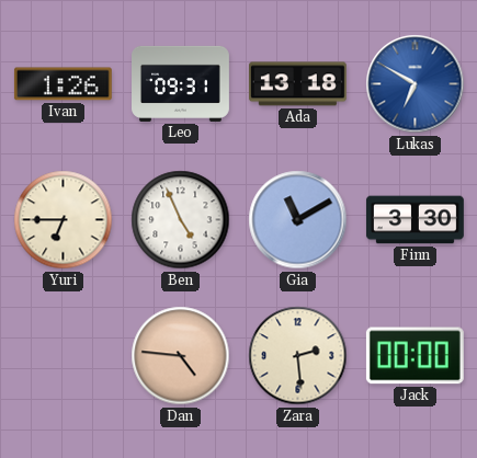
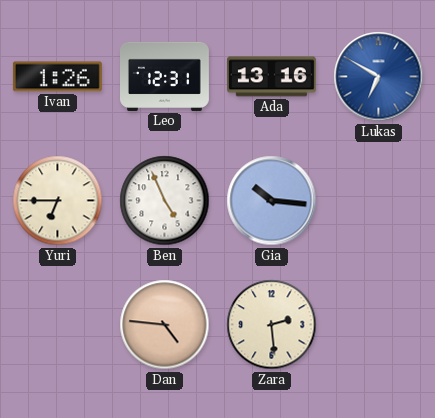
Leo: 09:31 -> 12:31
Ada: 13:18 -> 13:16
Gia: 11:10 -> 10:16
Finn: 3:30 -> none
Jack: 00:00 -> none
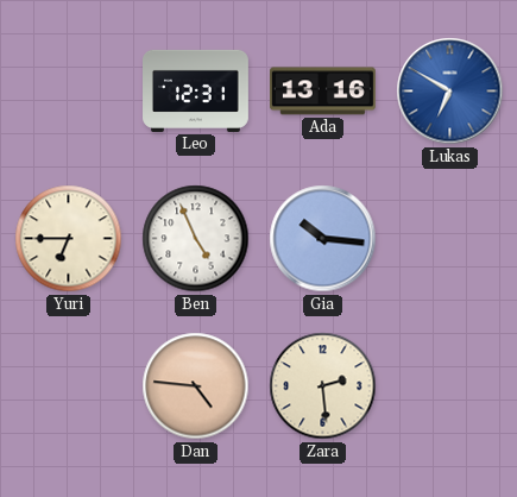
Ivan: 1:26 -> none
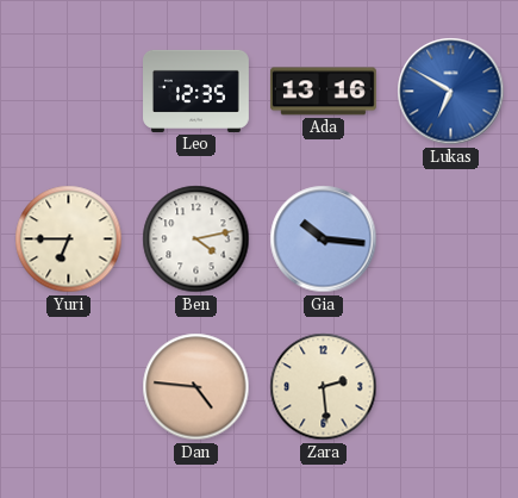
Leo: 12:31 -> 12:35
Ben: 4:56 -> 4:13
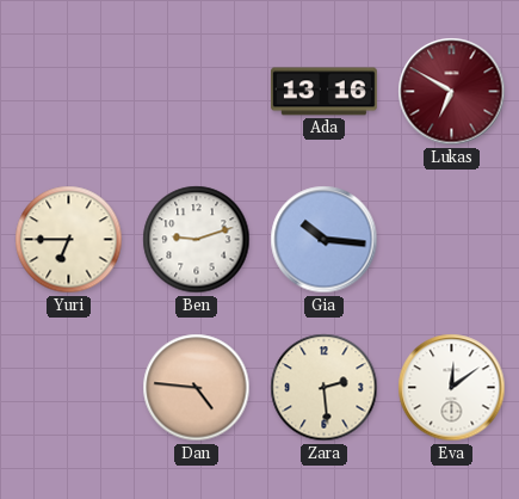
Leo: 12:35 -> none
Lukas dial: blue -> burgundy
Ben: 4:13 -> 9:12
Eva: none -> 12:09
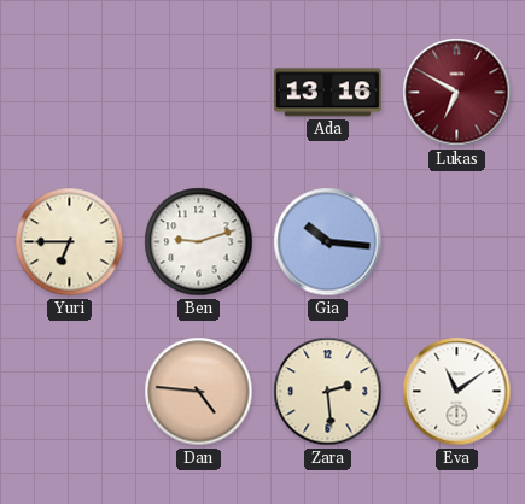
Eva: 12:09 -> 11:09
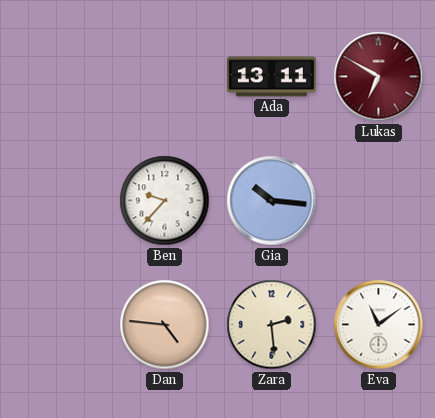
Ada: 13:16 -> 13:11
Yuri: 6:45 -> none
Ben: 9:12 -> 9:37
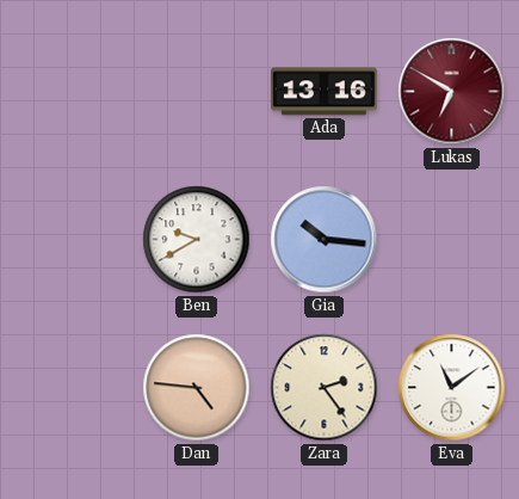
Ada: 13:11 -> 13:16
Ben: 9:37 -> 9:40
Zara: 2:29 -> 2:24
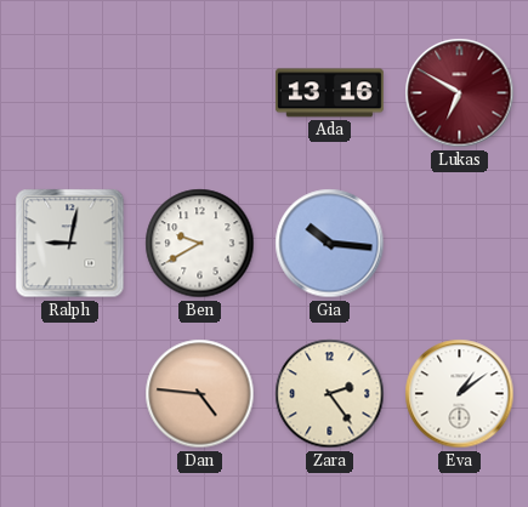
Ralph: none -> 9:02
Eva: 11:09 -> 1:09
